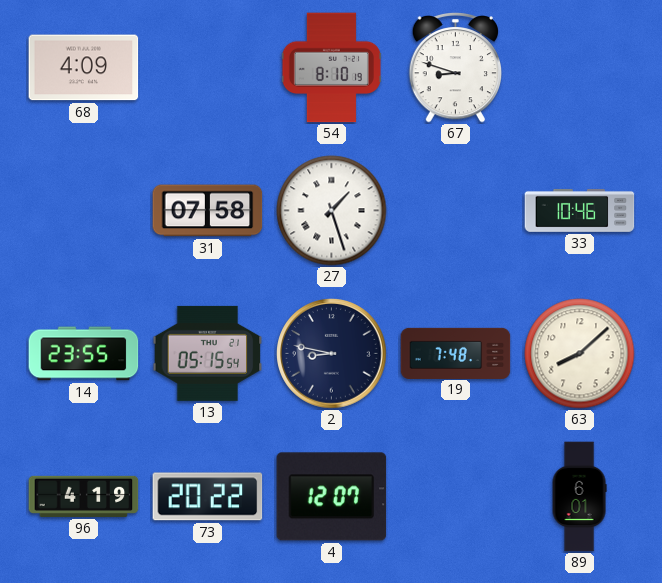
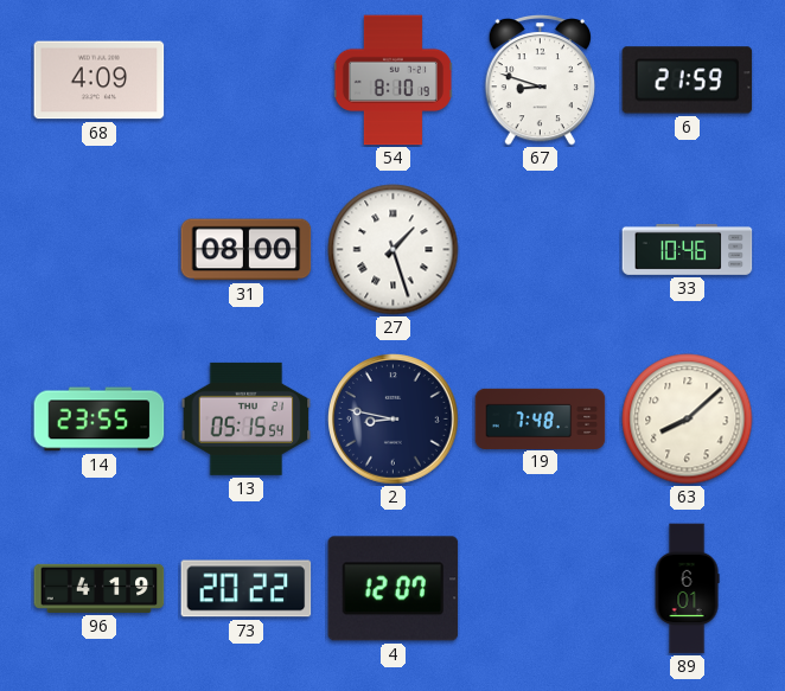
6: none -> 21:59
31: 07:58 -> 08:00
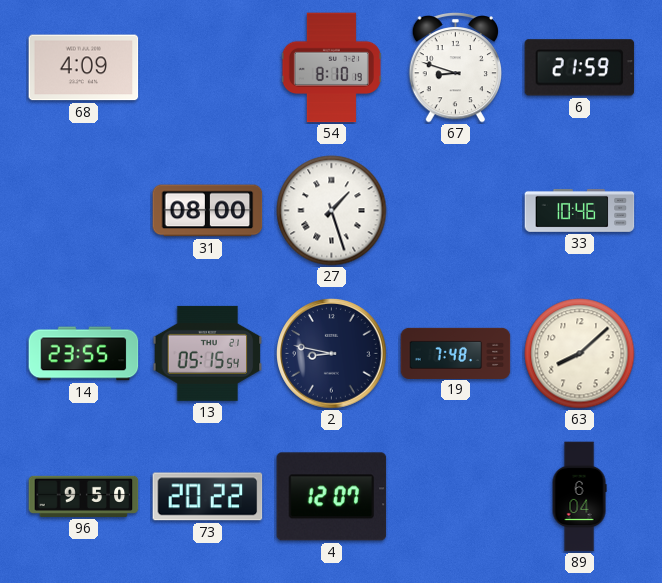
96: 4:19 -> 9:50
89: 6:01 -> 6:04
